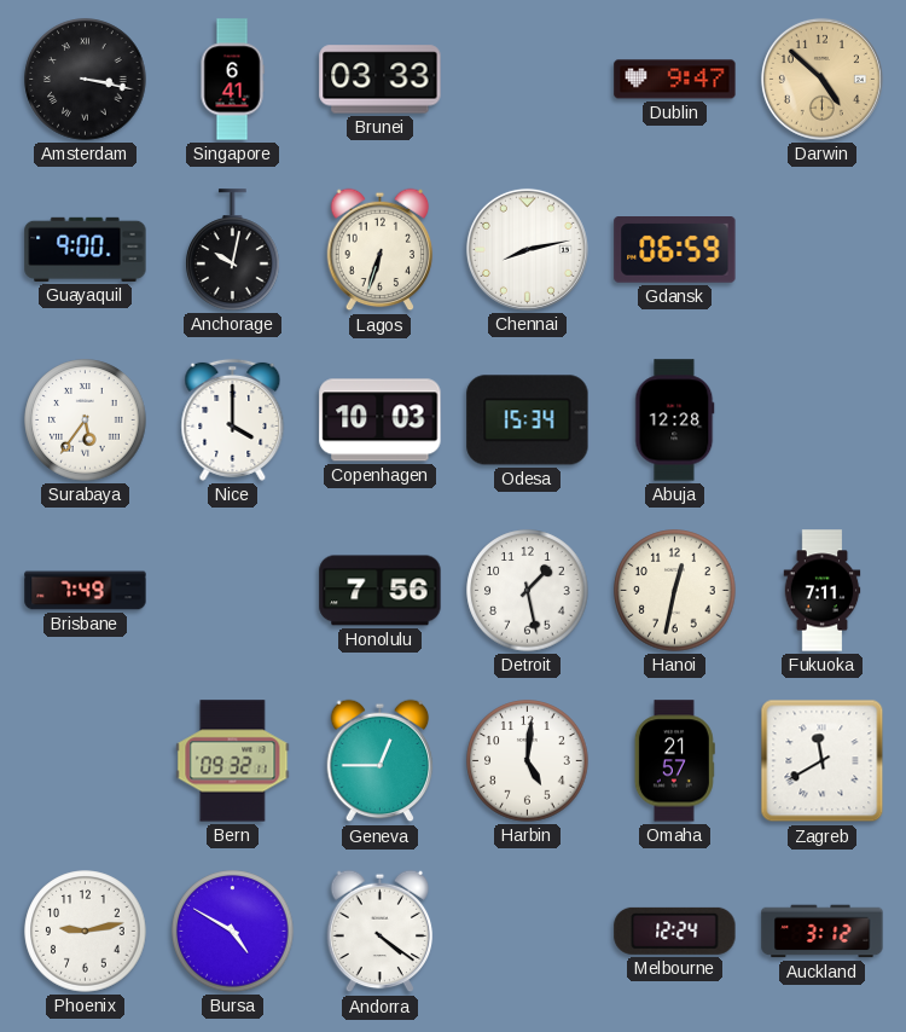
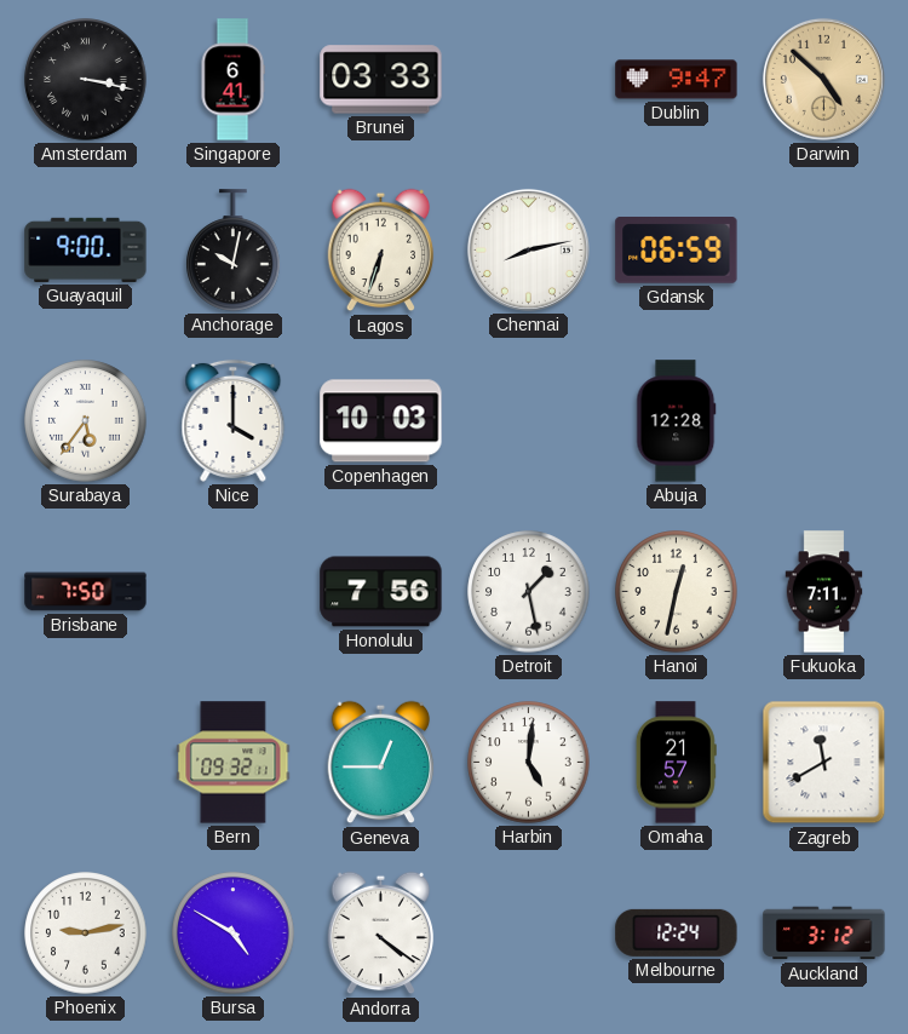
Odesa: 15:34 -> none
Brisbane: 7:49 -> 7:50
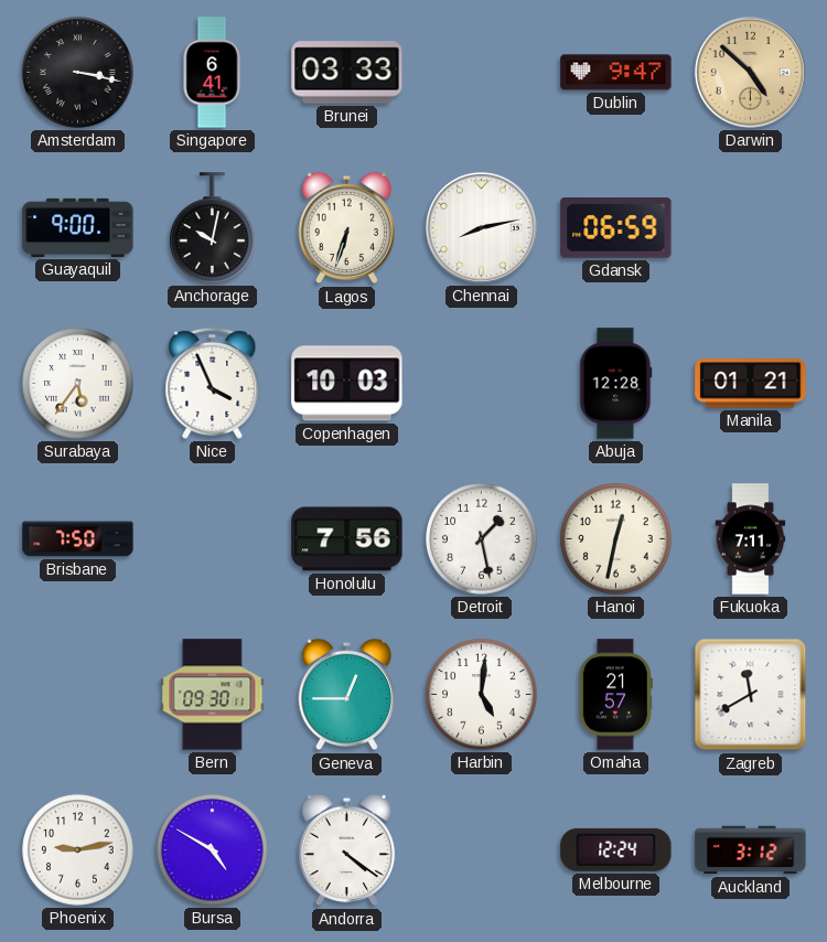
Nice: 4:00 -> 3:56
Manila: none -> 01:21
Bern: 09:32 -> 09:30
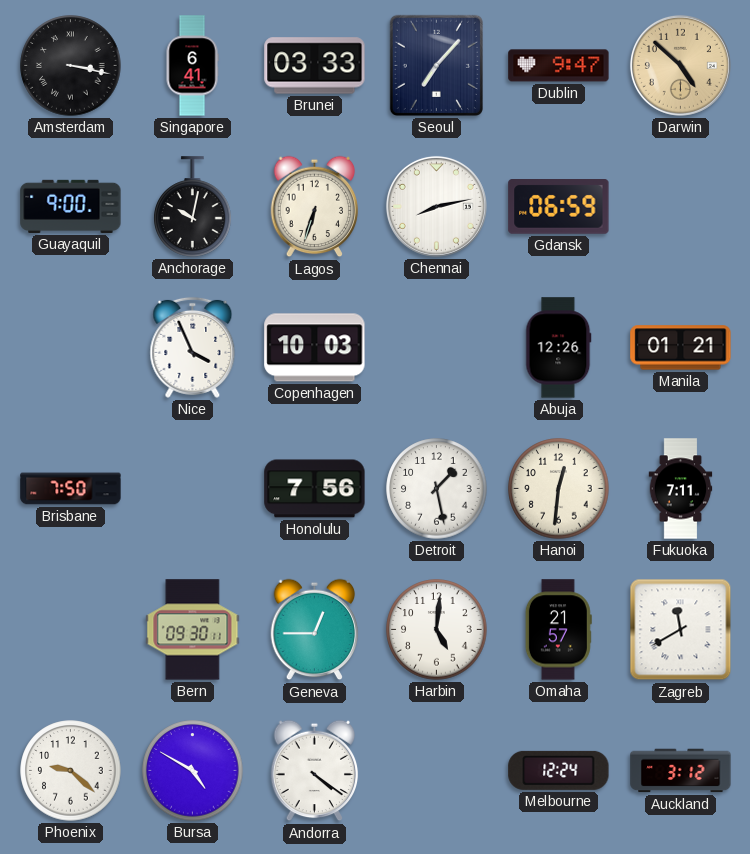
Seoul: none -> 7:07
Surabaya: 5:36 -> none
Abuja: 12:28 -> 12:26
Hanoi: 12:32 -> 12:31
Phoenix: 9:13 -> 9:22
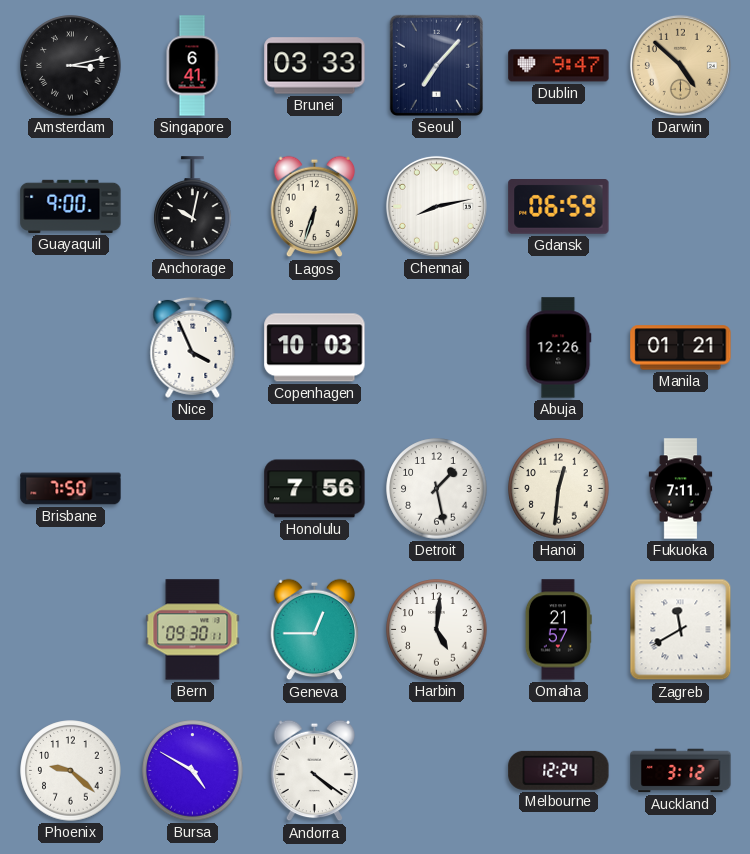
Amsterdam: 3:17 -> 3:13
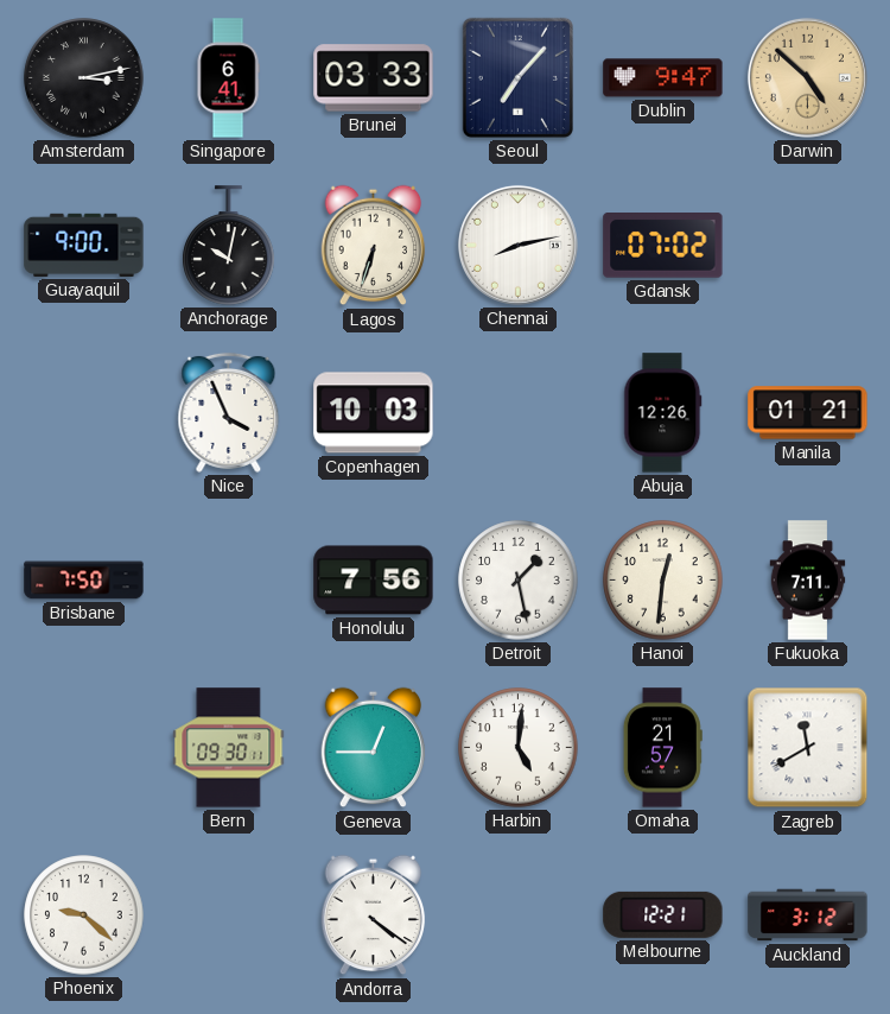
Gdansk: 06:59 -> 07:02
Bursa: 4:50 -> none
Melbourne: 12:24 -> 12:21
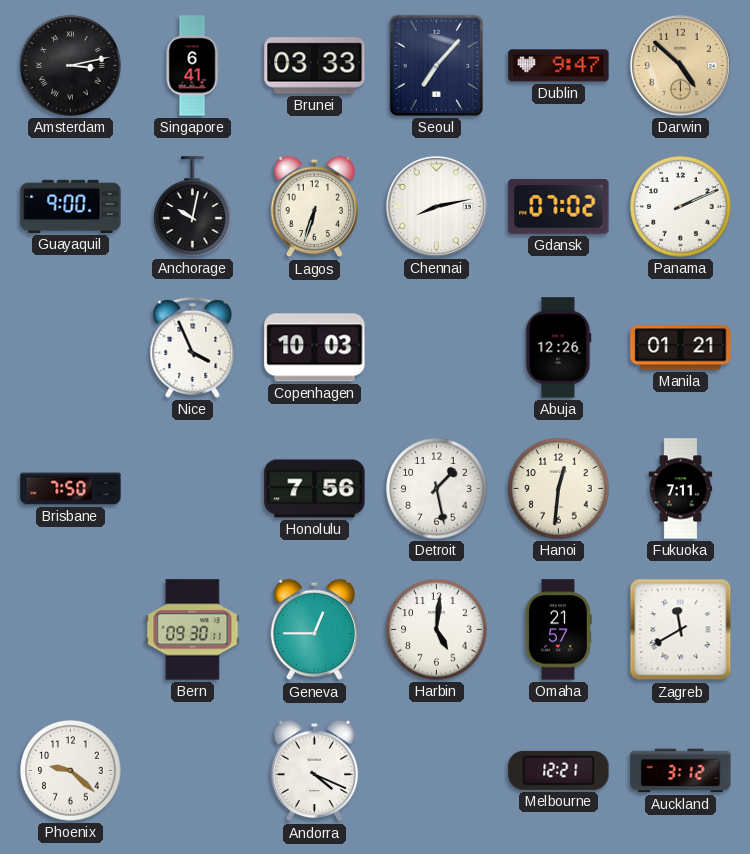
Panama: none -> 2:11
Andorra: 4:21 -> 4:19
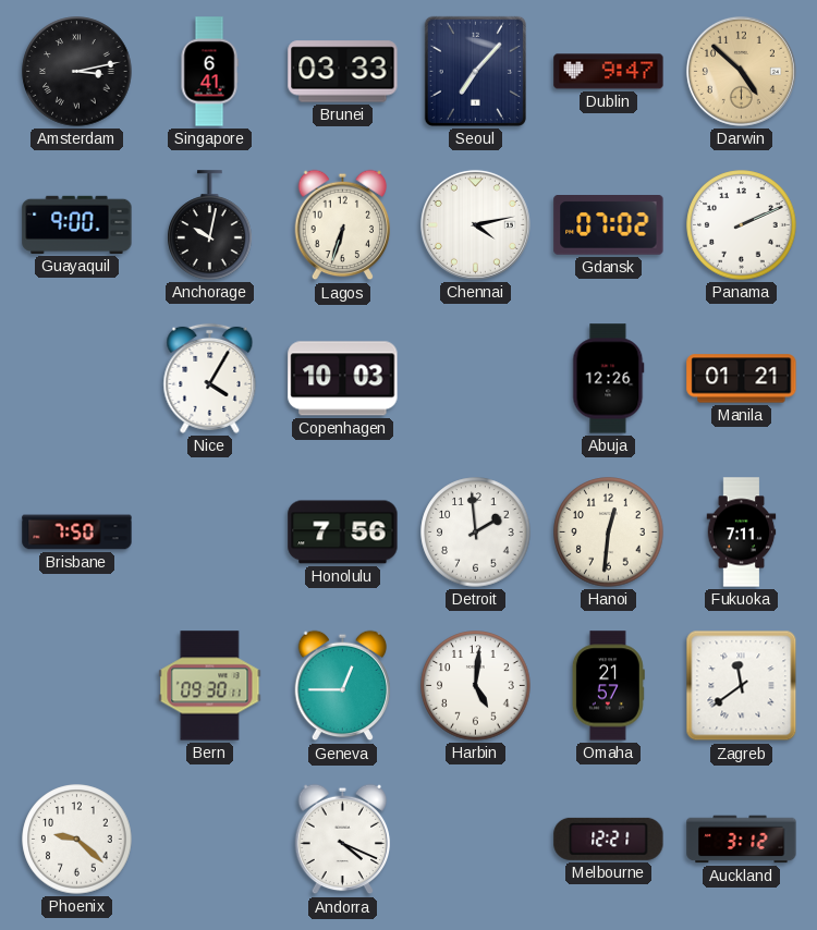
Chennai: 8:13 -> 4:13
Nice: 3:56 -> 4:05
Detroit: 1:28 -> 1:59
Zagreb: 11:40 -> 11:39
